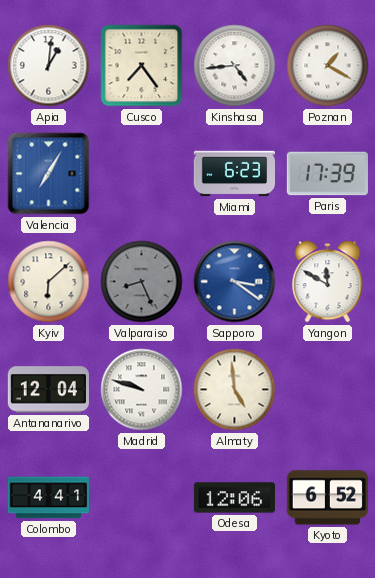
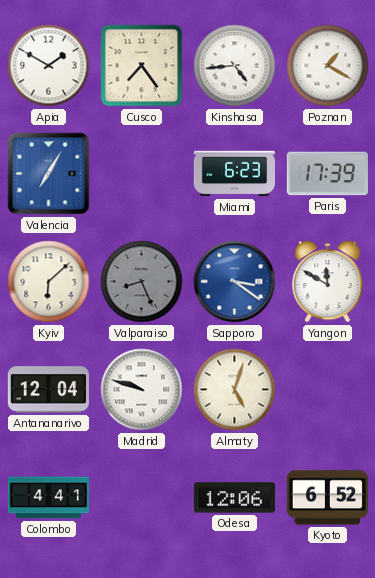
Apia: 1:01 -> 1:50
Almaty: 4:59 -> 5:03
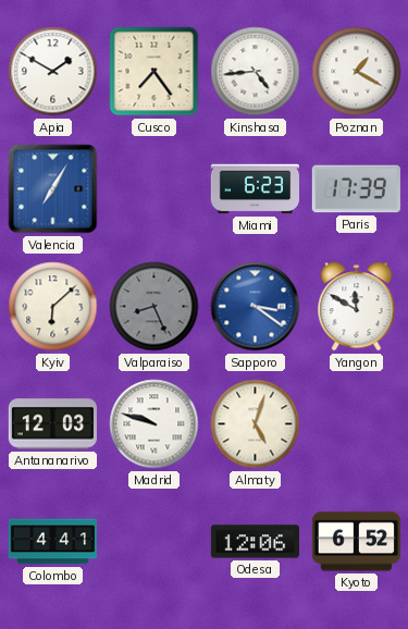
Antananarivo: 12:04 -> 12:03
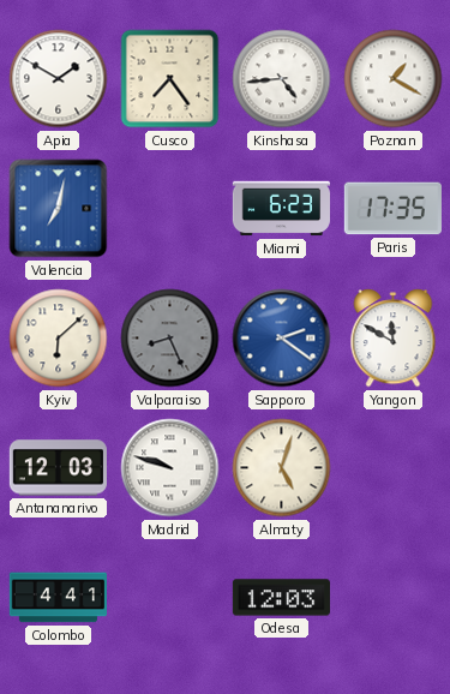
Valencia: 7:05 -> 7:02
Paris: 17:39 -> 17:35
Sapporo: 3:21 -> 2:21
Odesa: 12:06 -> 12:03
Kyoto: 6:52 -> none
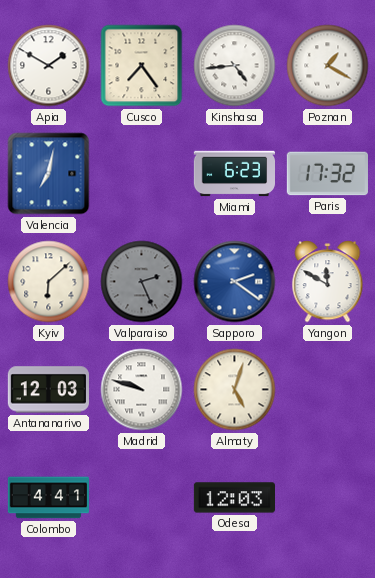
Paris: 17:35 -> 17:32
Valparaiso: 8:26 -> 2:26
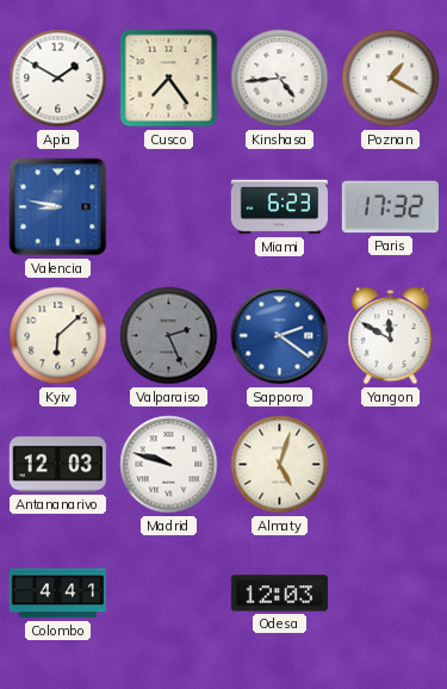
Valencia: 7:02 -> 8:47
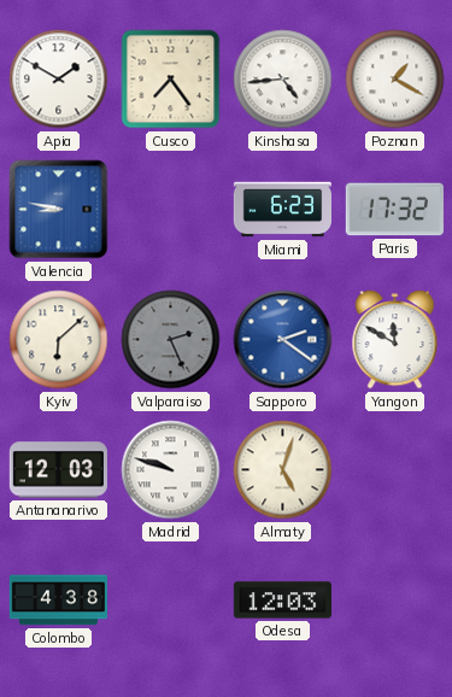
Colombo: 4:41 -> 4:38
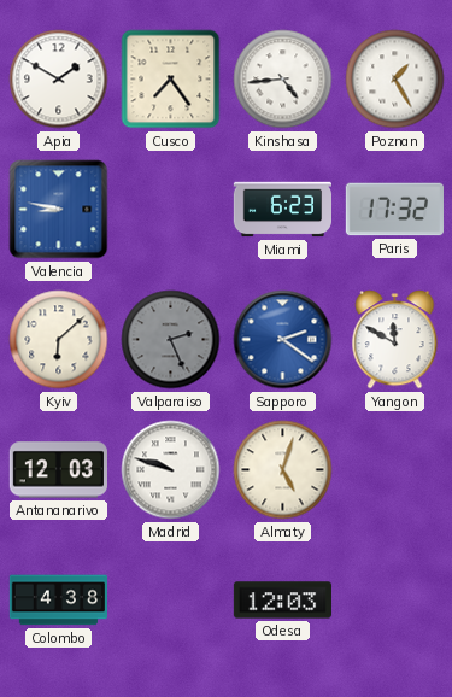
Poznan: 1:20 -> 1:25
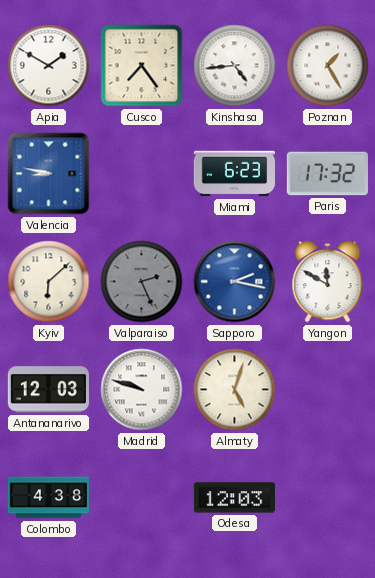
Sapporo: 2:21 -> 2:17
